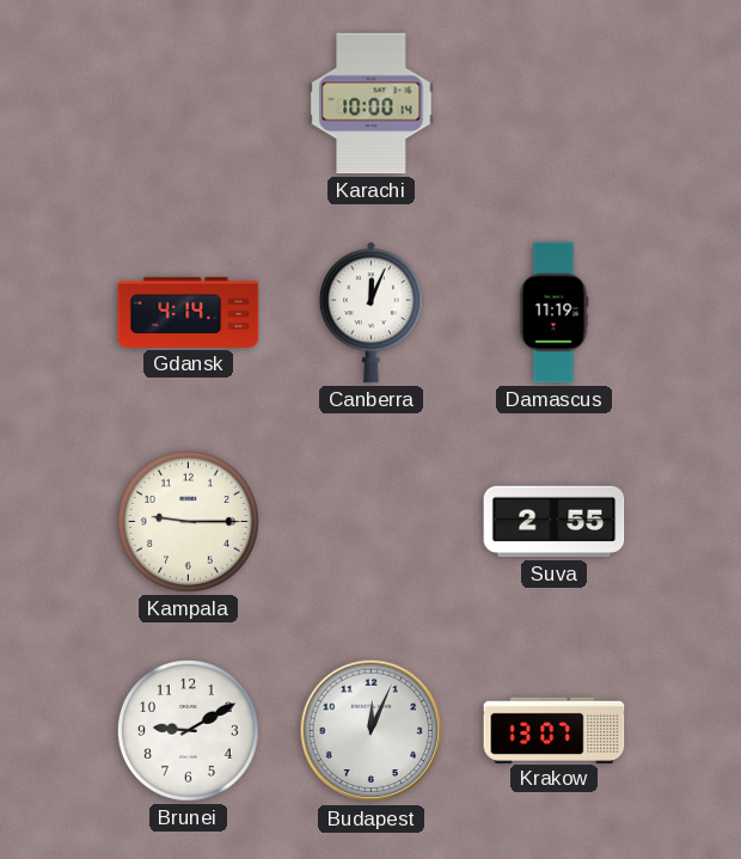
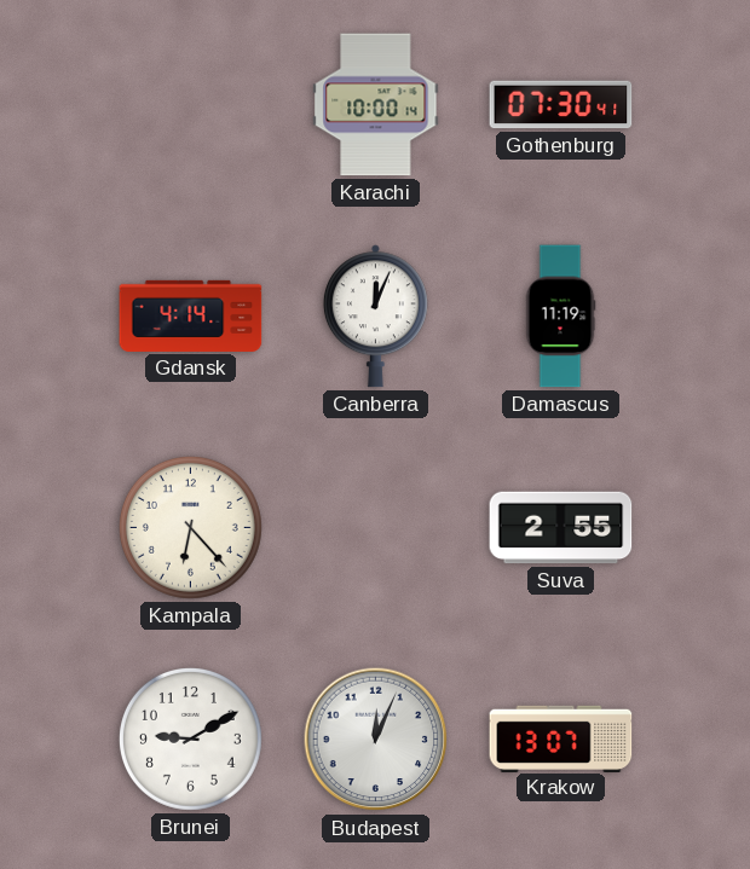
Gothenburg: none -> 07:30
Kampala: 9:15 -> 6:23
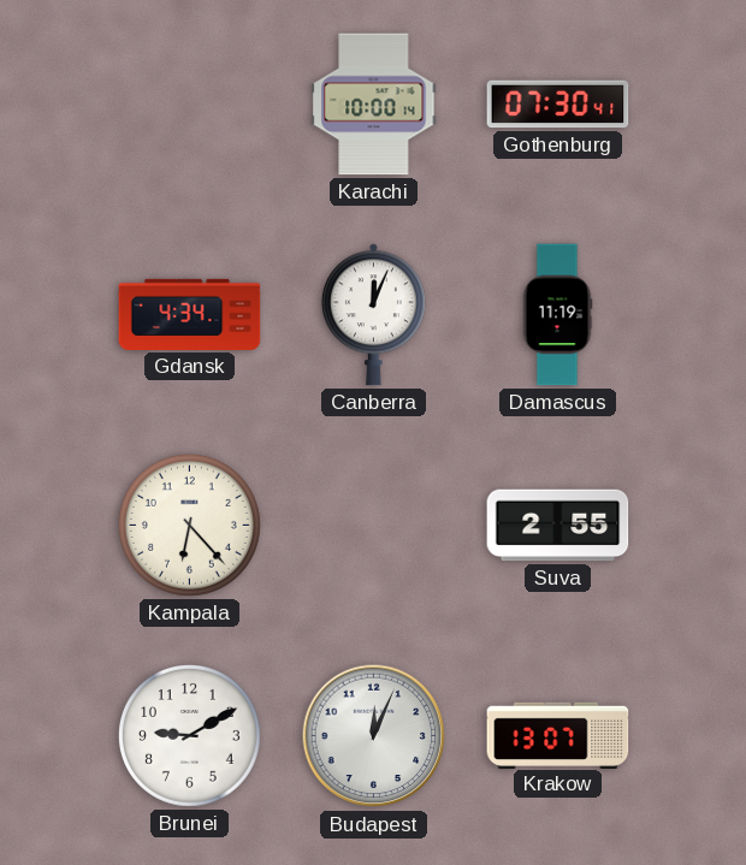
Gdansk: 4:14 -> 4:34
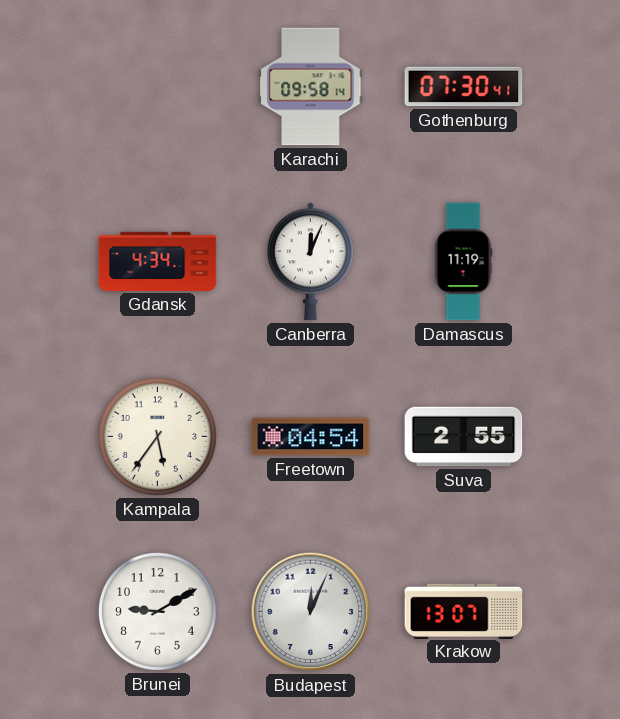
Karachi: 10:00 -> 09:58
Kampala: 6:23 -> 5:36
Freetown: none -> 04:54
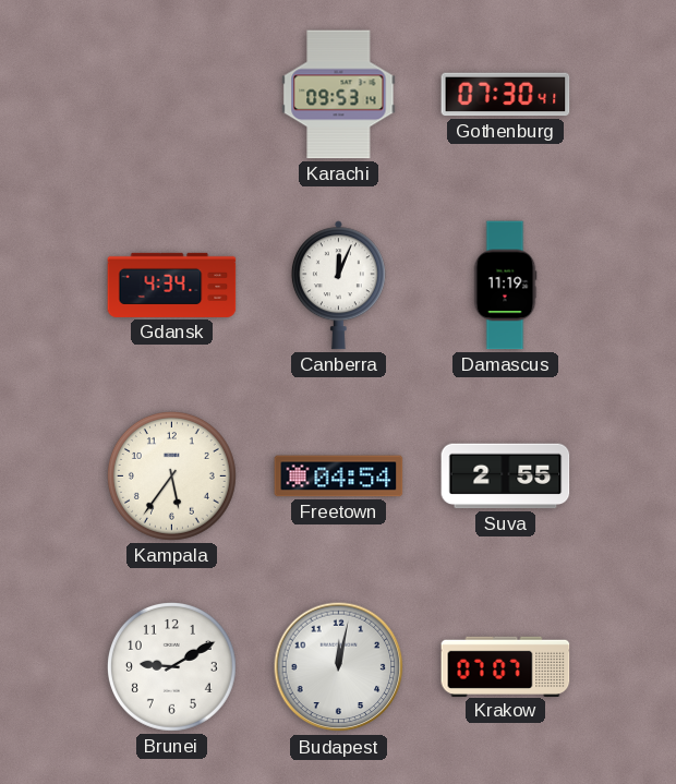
Karachi: 09:58 -> 09:53
Budapest: 12:04 -> 12:02
Krakow: 13:07 -> 07:07
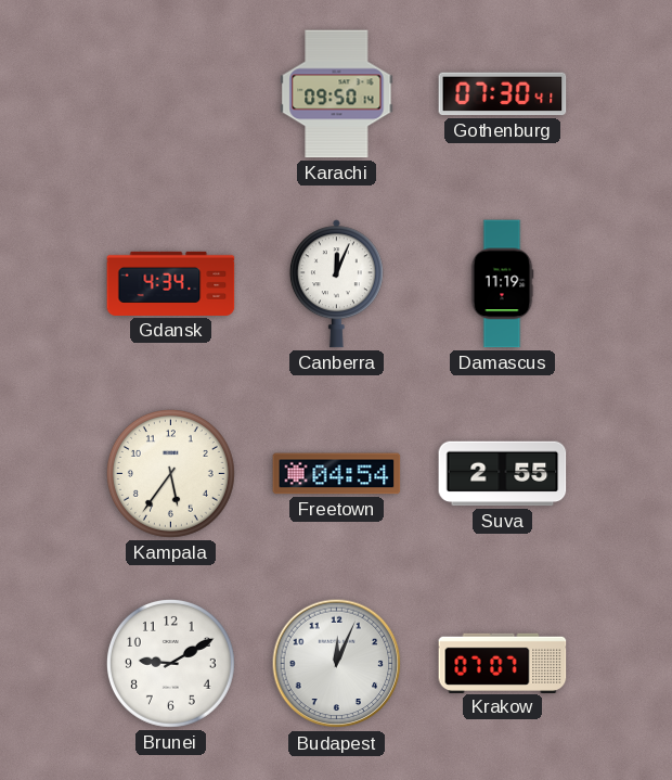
Karachi: 09:53 -> 09:50
Budapest: 12:02 -> 12:04
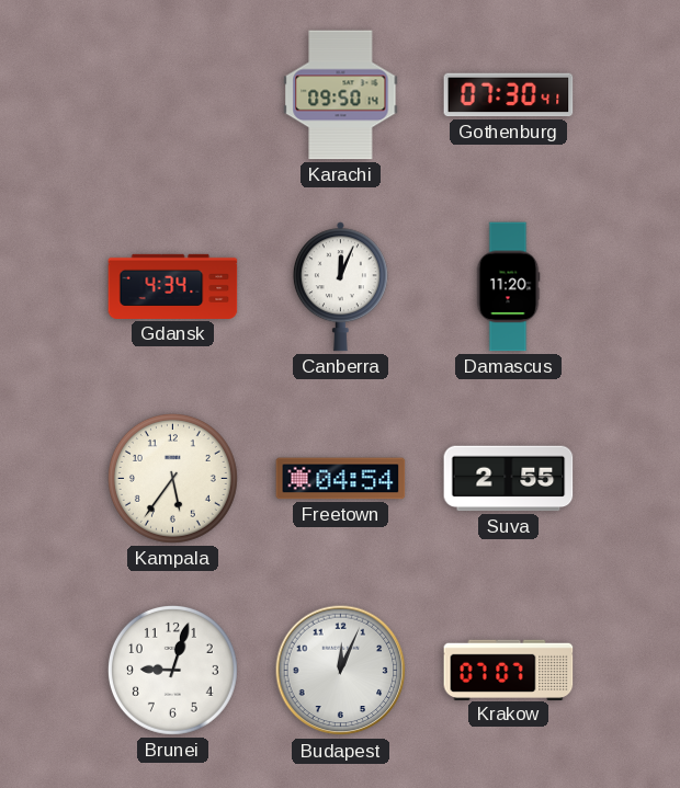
Damascus: 11:19 -> 11:20
Brunei: 9:10 -> 9:03
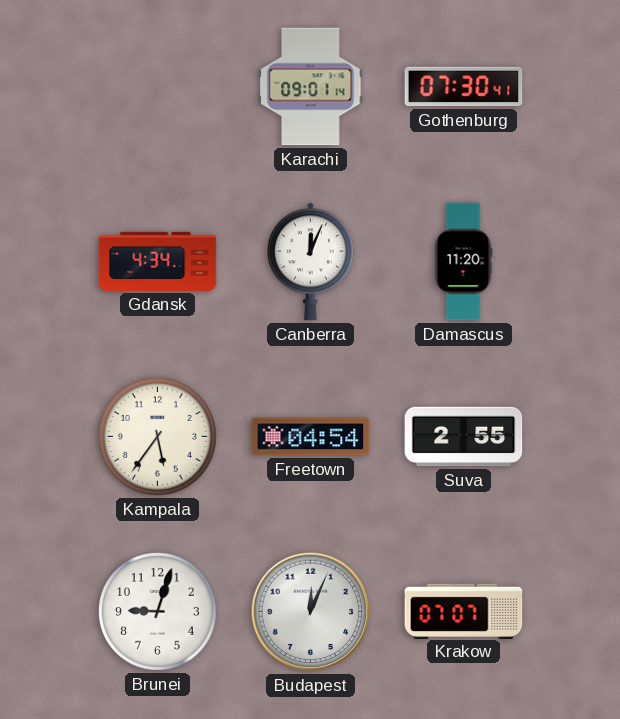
Karachi: 09:50 -> 09:01
